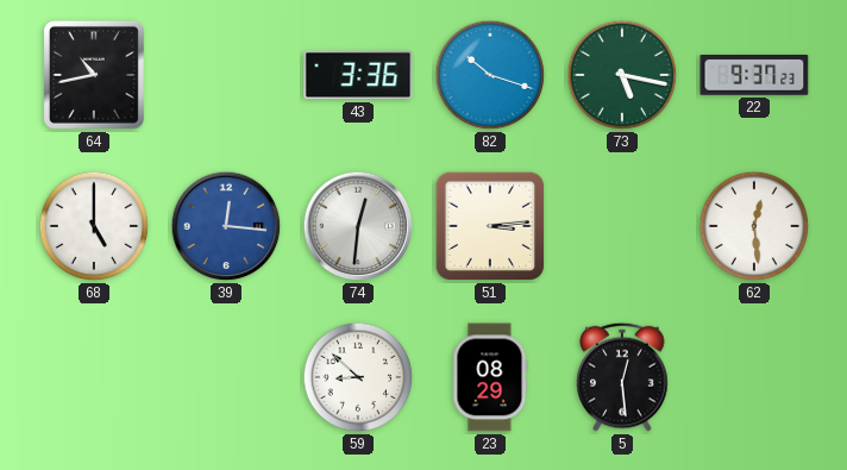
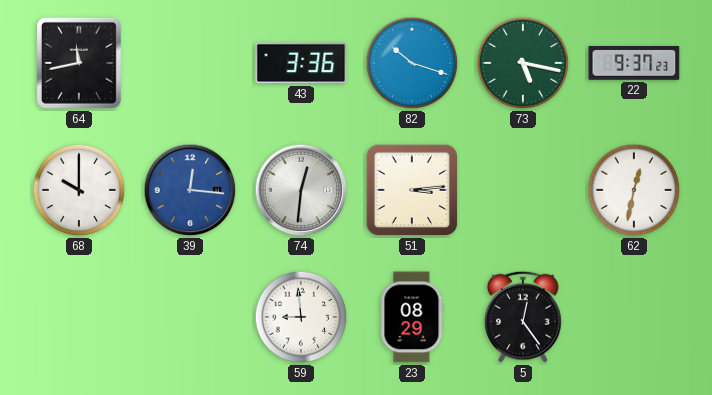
64: 10:43 -> 11:43
68: 5:00 -> 10:00
62: 12:29 -> 12:32
59: 8:52 -> 8:59
5: 12:29 -> 12:24
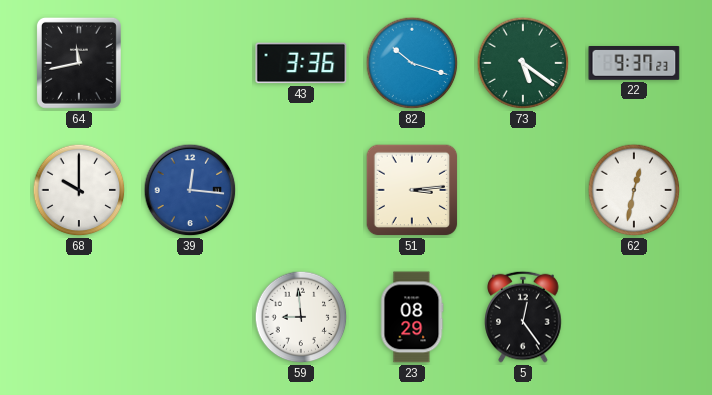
73: 5:17 -> 5:21
74: 12:31 -> none
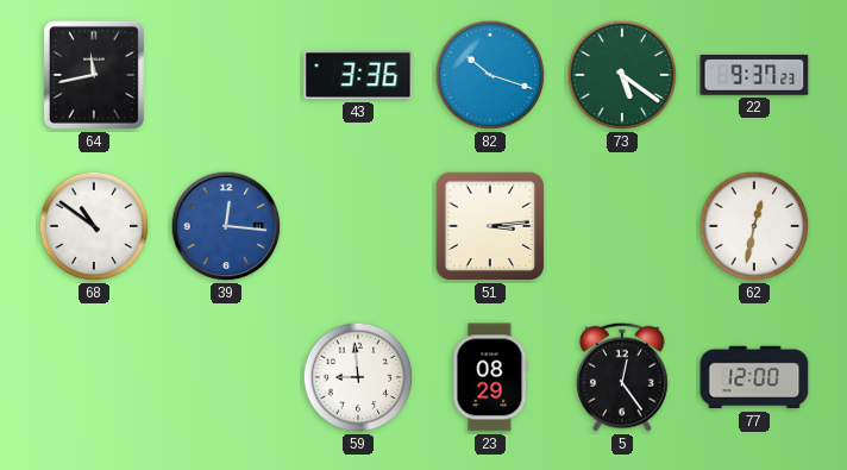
68: 10:00 -> 10:51
77: none -> 12:00
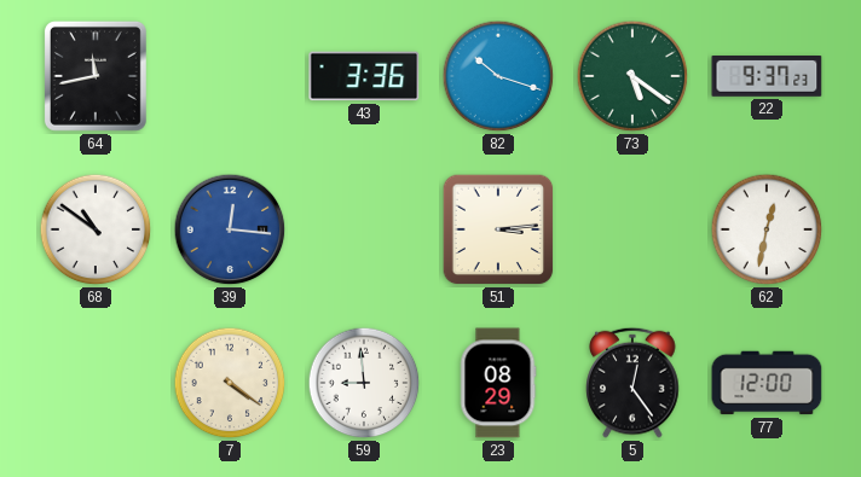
7: none -> 4:21
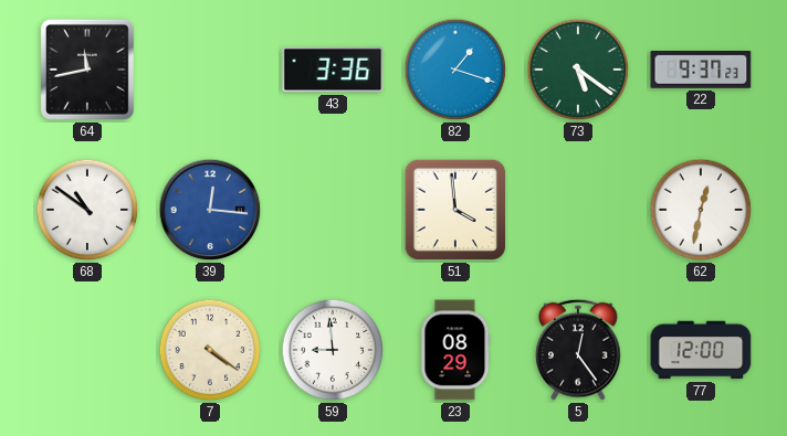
82: 10:18 -> 1:18
51: 3:14 -> 3:59
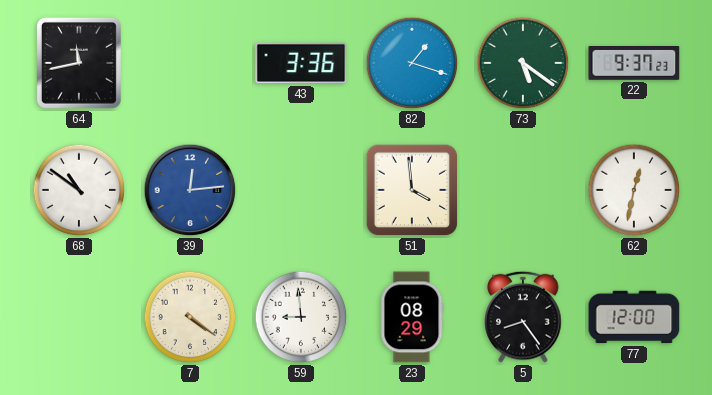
39: 12:16 -> 12:14
5: 12:24 -> 8:24
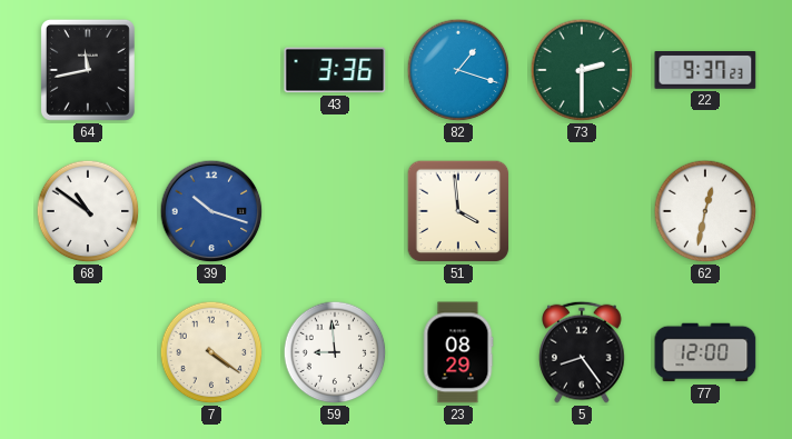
73: 5:21 -> 2:30
39: 12:14 -> 10:18
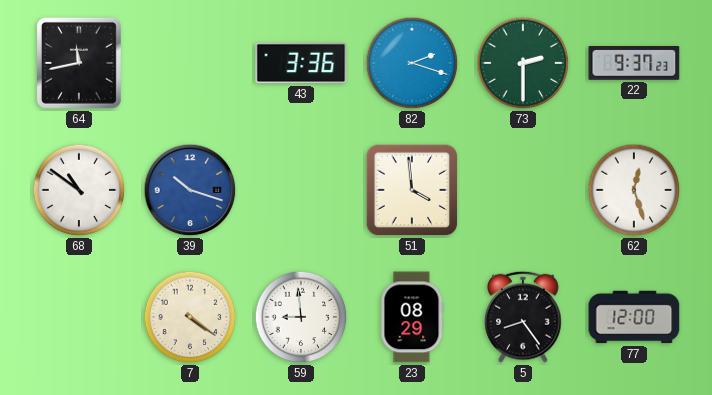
82: 1:18 -> 2:18
62: 12:32 -> 12:27
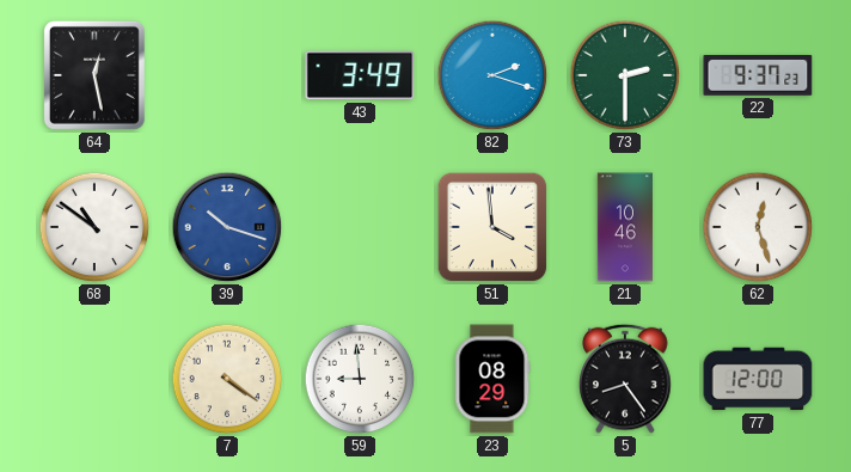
64: 11:43 -> 12:28
43: 3:36 -> 3:49
21: none -> 10:46
